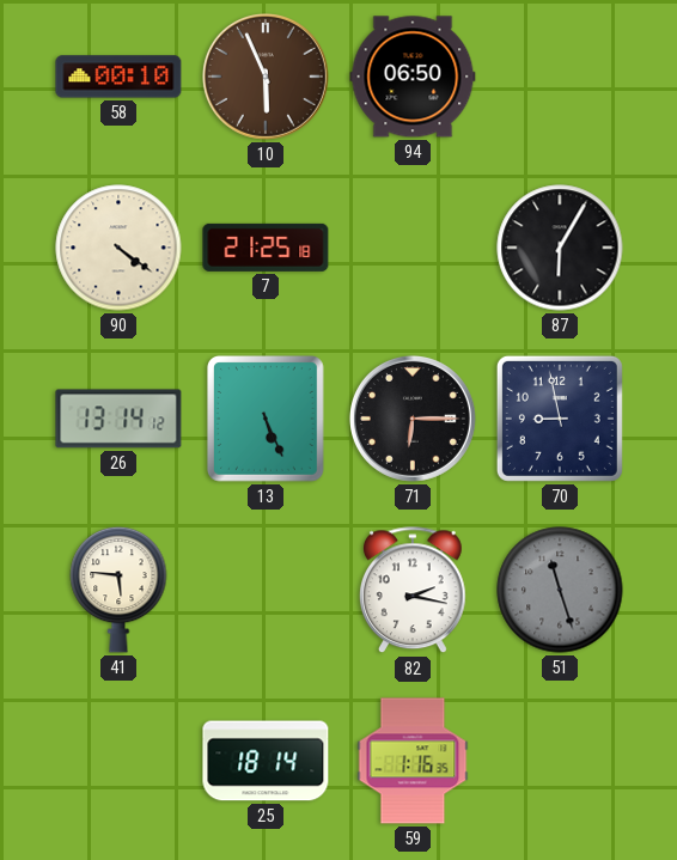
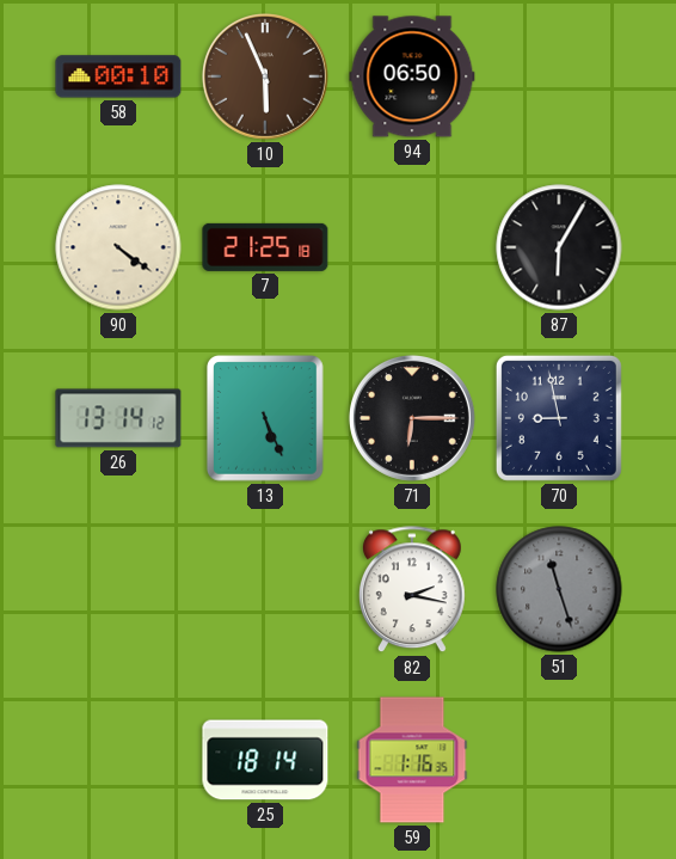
41: 5:46 -> none
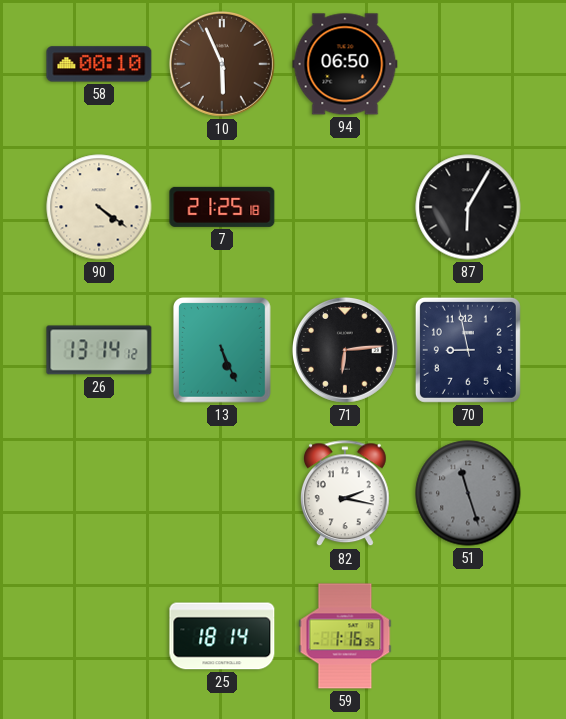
71: 6:15 -> 6:14
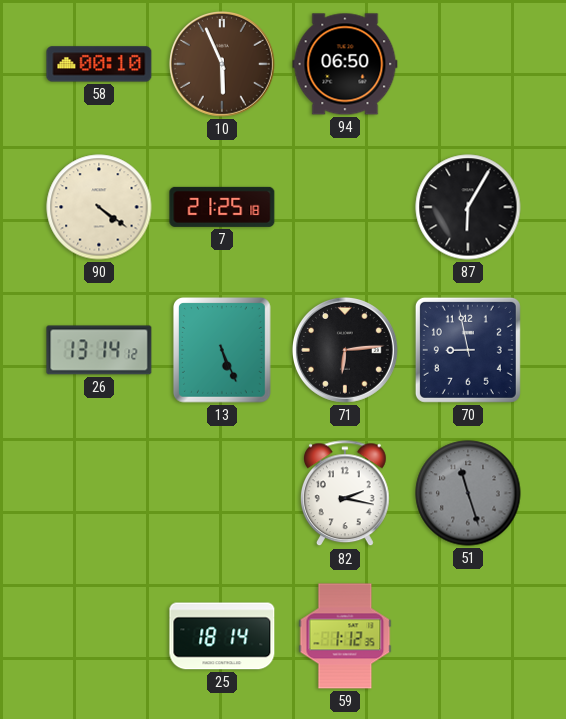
59: 1:16 -> 1:12
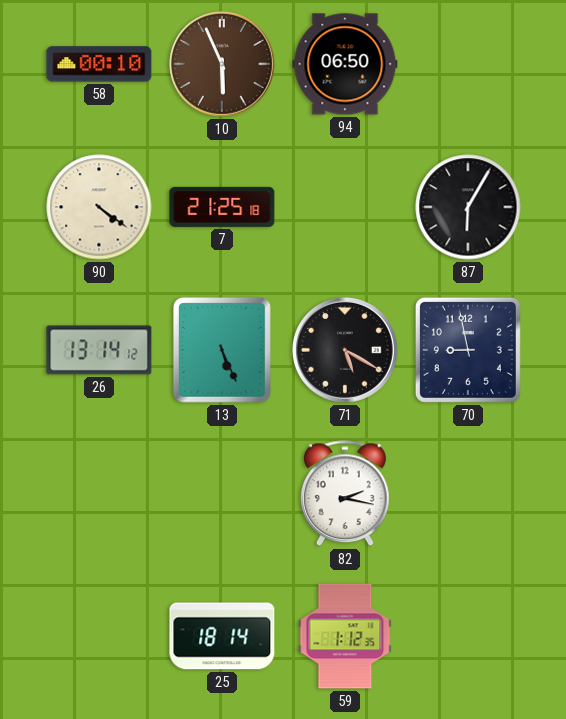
71: 6:14 -> 5:20
51: 11:27 -> none
